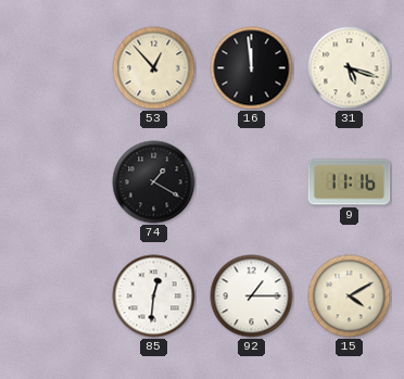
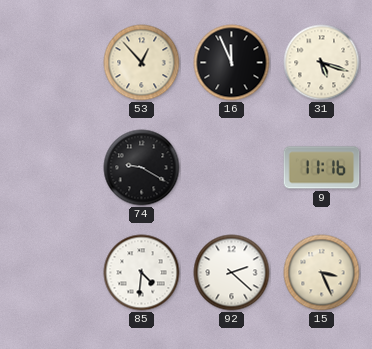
16: 11:59 -> 11:56
74: 1:20 -> 9:20
85: 12:31 -> 4:31
92: 1:15 -> 2:22
15: 4:10 -> 3:26
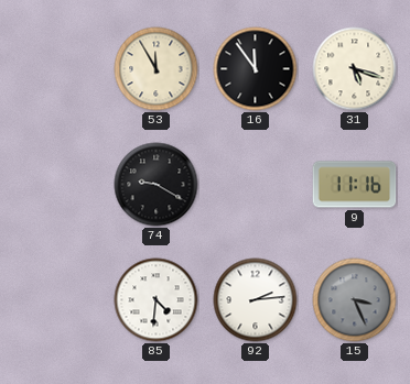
53: 12:53 -> 11:55
16: 11:56 -> 11:54
92: 2:22 -> 2:14
15 dial: cream -> grey
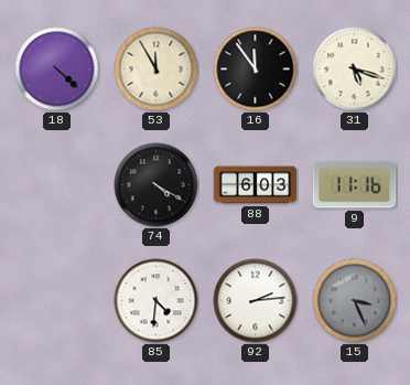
18: none -> 4:22
74: 9:20 -> 4:20
88: none -> 6:03
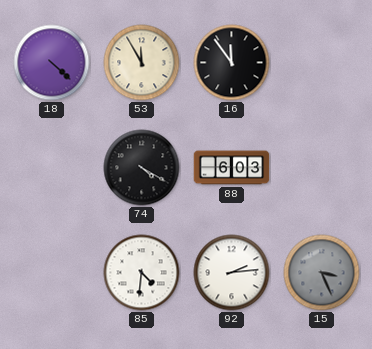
31: 5:18 -> none
9: 11:16 -> none
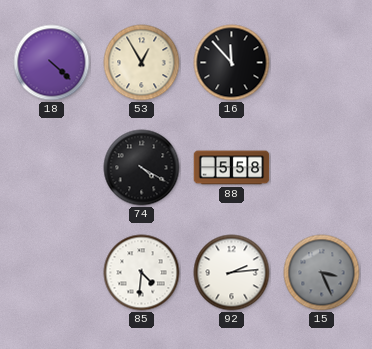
53: 11:55 -> 12:55
16: 11:54 -> 11:53
88: 6:03 -> 5:58
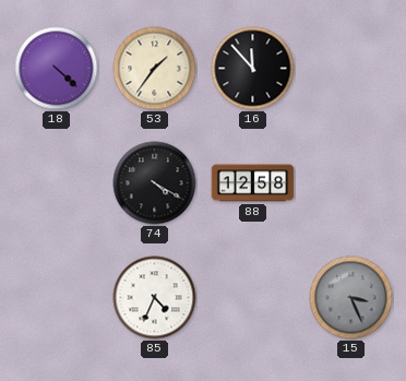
53: 12:55 -> 1:36
88: 5:58 -> 12:58
85: 4:31 -> 4:34
92: 2:14 -> none
